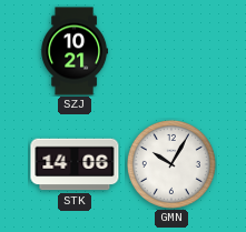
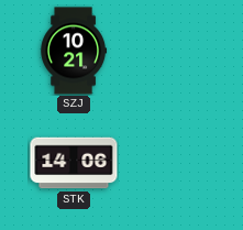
GMN: 10:05 -> none
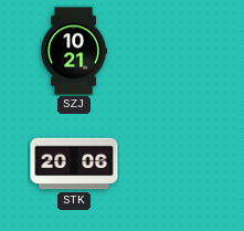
STK: 14:06 -> 20:06
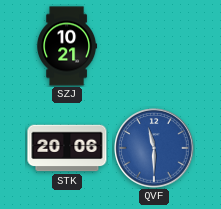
QVF: none -> 11:30
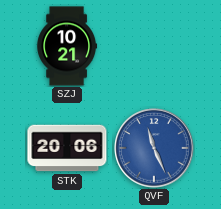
QVF: 11:30 -> 11:26
